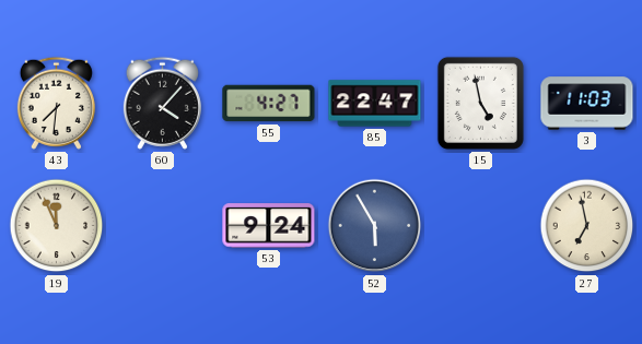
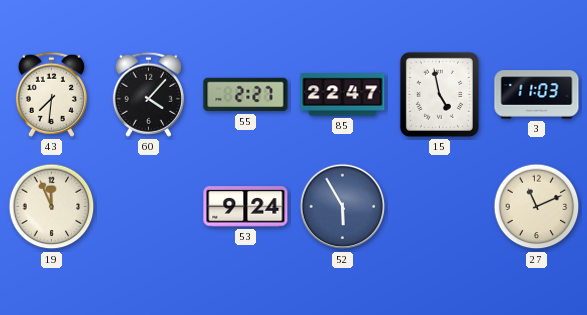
55: 4:27 -> 2:27
27: 6:58 -> 11:11
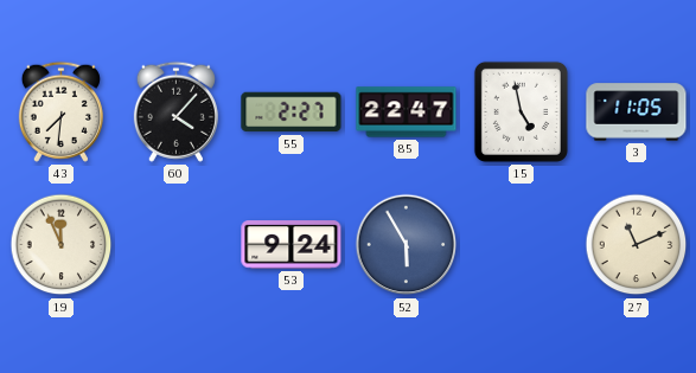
3: 11:03 -> 11:05
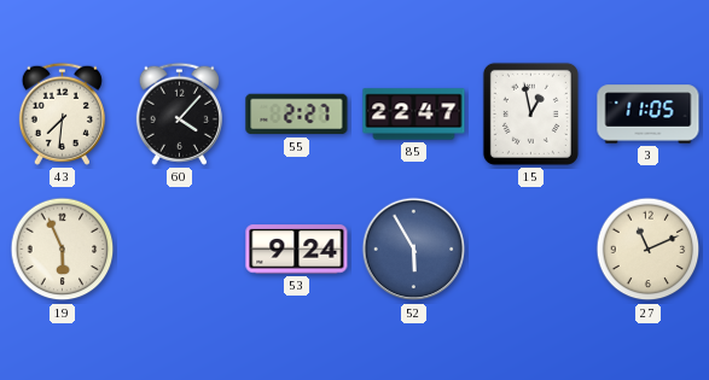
15: 4:58 -> 12:58
19: 11:56 -> 5:56
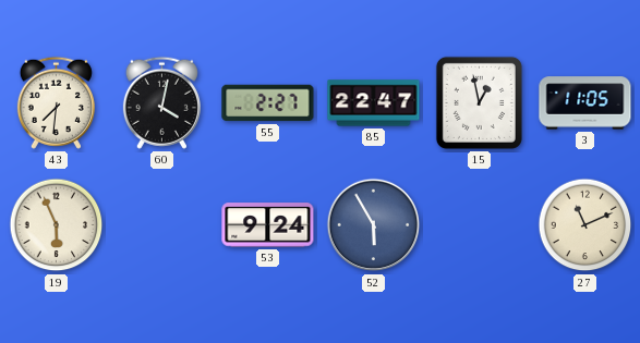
60: 4:07 -> 4:02
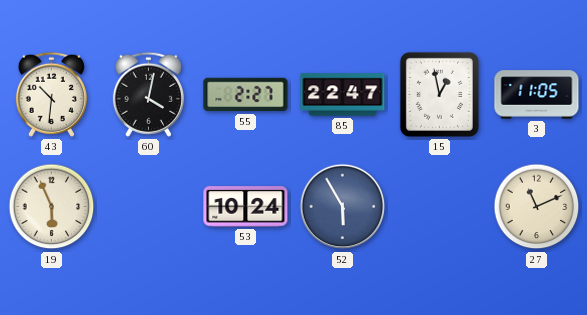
43: 7:31 -> 10:31
53: 9:24 -> 10:24
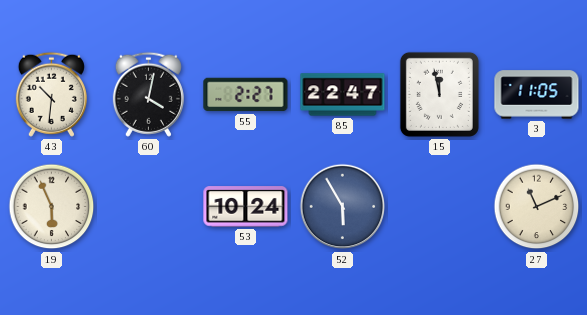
15: 12:58 -> 11:58
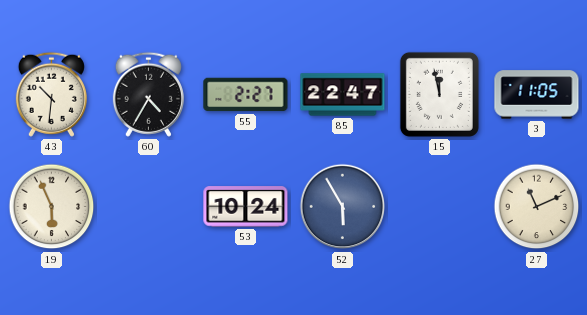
60: 4:02 -> 4:35
